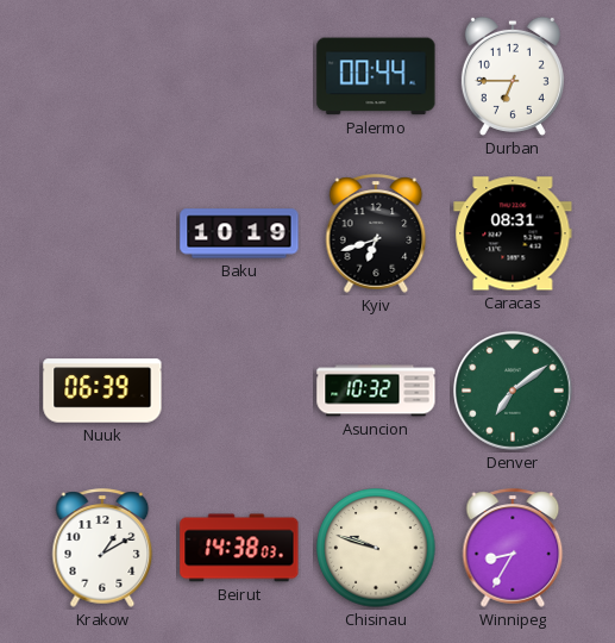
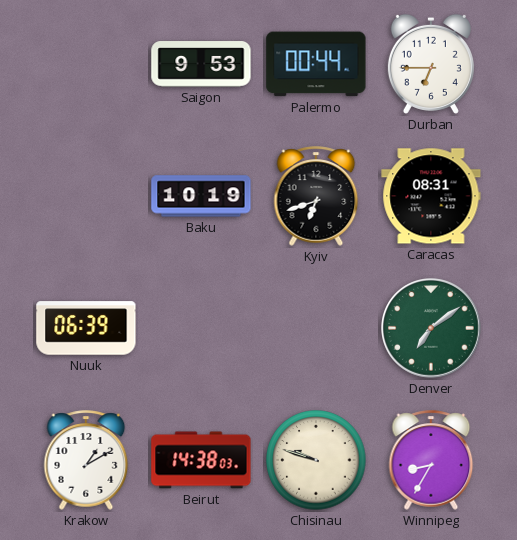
Saigon: none -> 9:53
Asuncion: 10:32 -> none
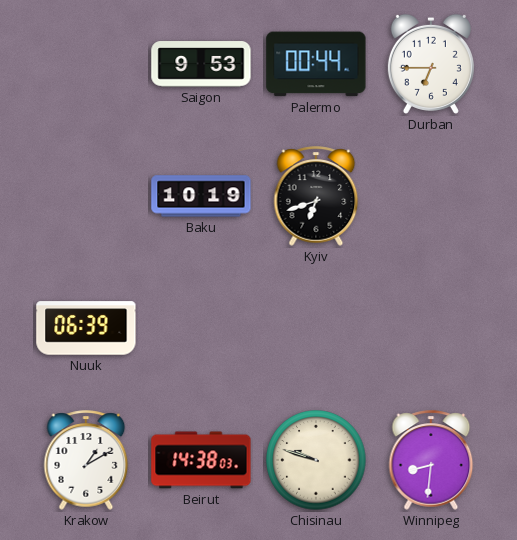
Caracas: 08:31 -> none
Denver: 7:09 -> none
Winnipeg: 8:35 -> 8:31
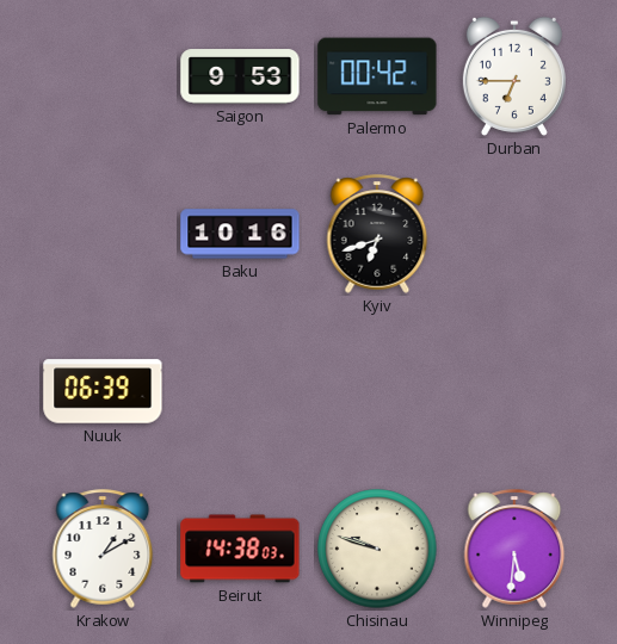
Palermo: 00:44 -> 00:42
Baku: 10:19 -> 10:16
Winnipeg: 8:31 -> 5:31
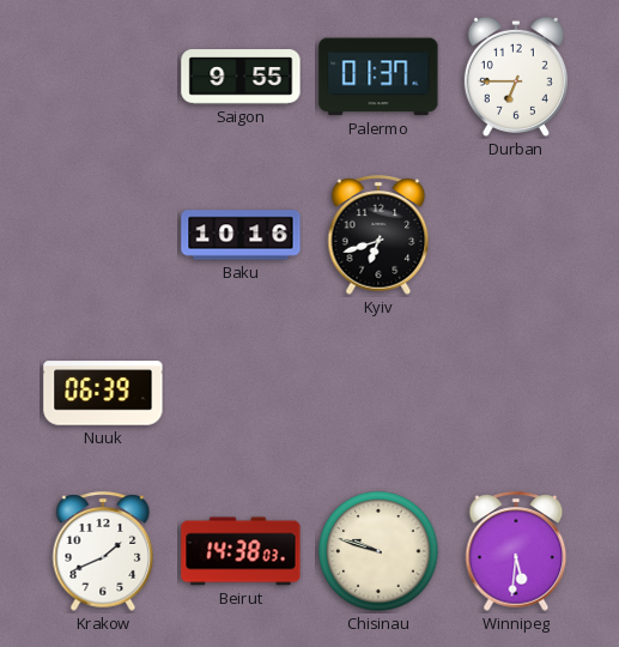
Saigon: 9:53 -> 9:55
Palermo: 00:42 -> 01:37
Krakow: 1:10 -> 1:41
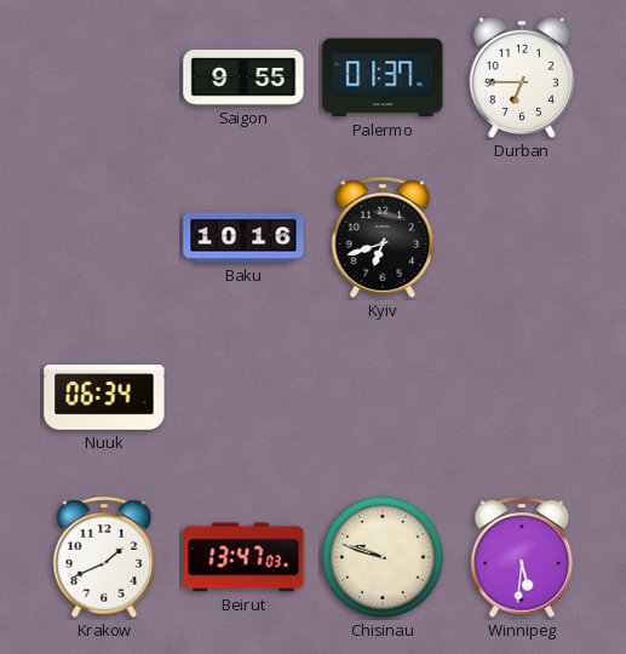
Nuuk: 06:39 -> 06:34
Beirut: 14:38 -> 13:47
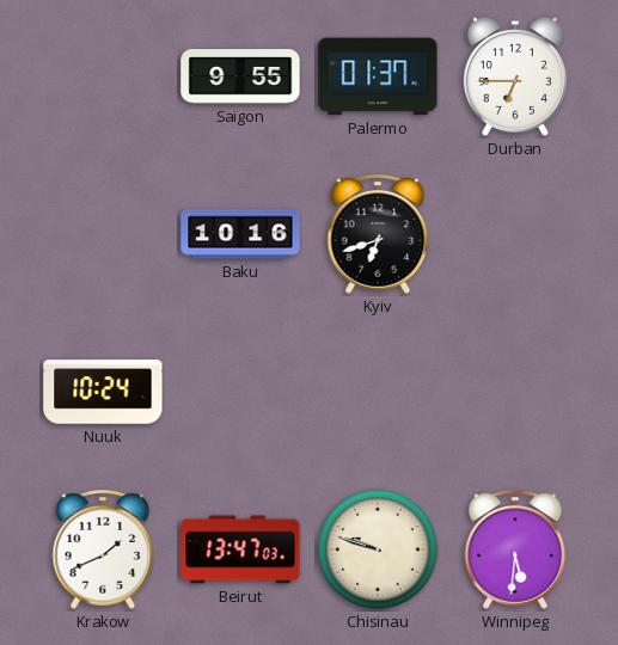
Nuuk: 06:34 -> 10:24
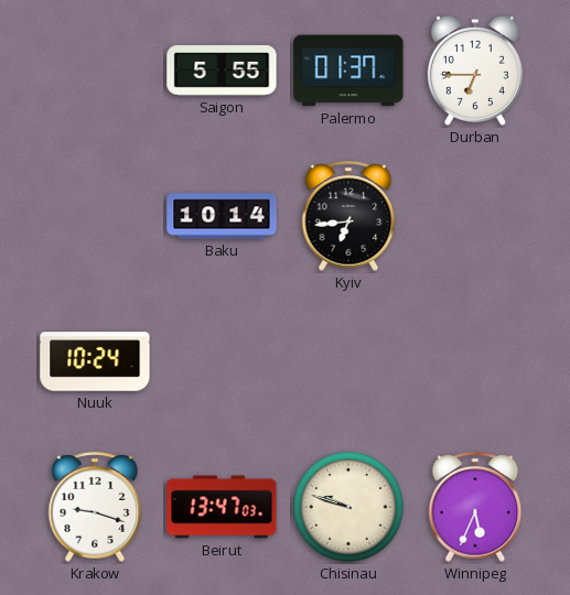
Saigon: 9:55 -> 5:55
Baku: 10:16 -> 10:14
Kyiv: 6:42 -> 6:44
Krakow: 1:41 -> 9:18
Winnipeg: 5:31 -> 5:34
